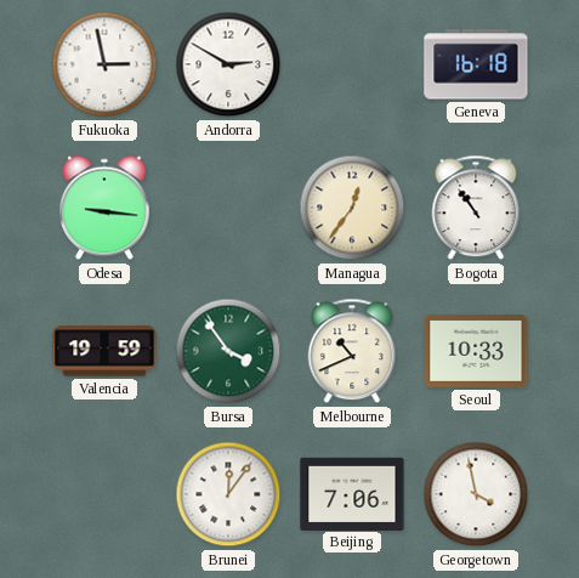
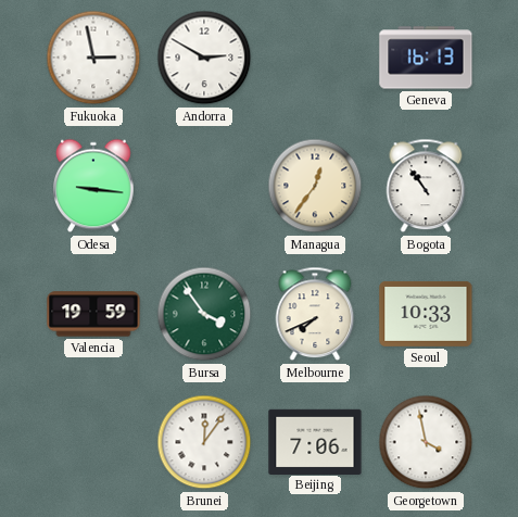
Geneva: 16:18 -> 16:13
Melbourne: 10:41 -> 7:41
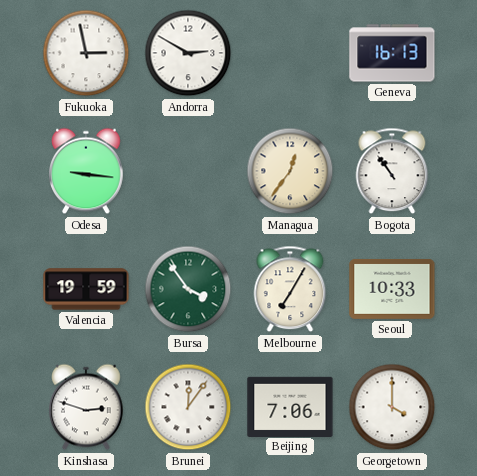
Melbourne: 7:41 -> 7:05
Kinshasa: none -> 2:48
Georgetown: 3:58 -> 4:00
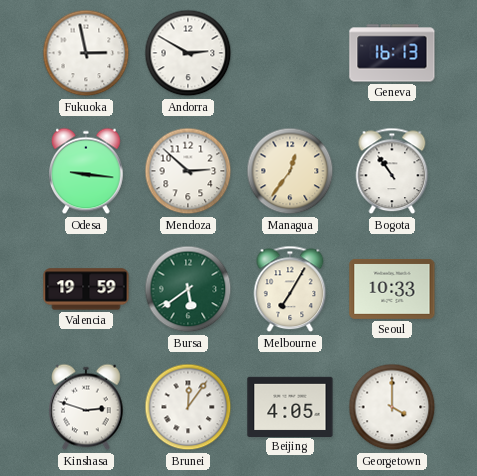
Mendoza: none -> 2:52
Bursa: 3:54 -> 5:39
Beijing: 7:06 -> 4:05
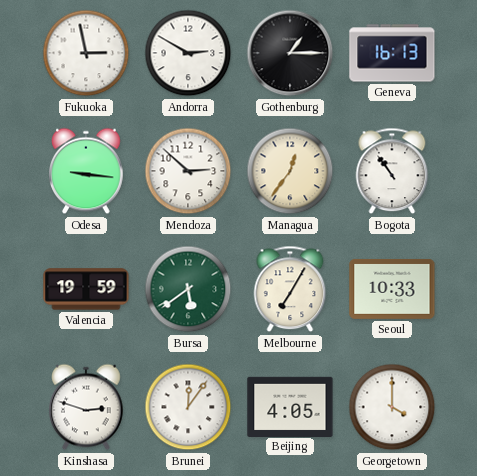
Gothenburg: none -> 1:15
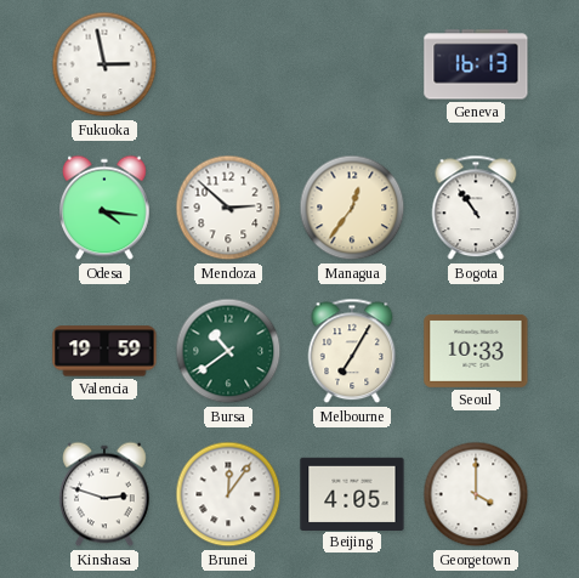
Andorra: 2:50 -> none
Gothenburg: 1:15 -> none
Odesa: 9:16 -> 4:16
Bursa: 5:39 -> 10:39
